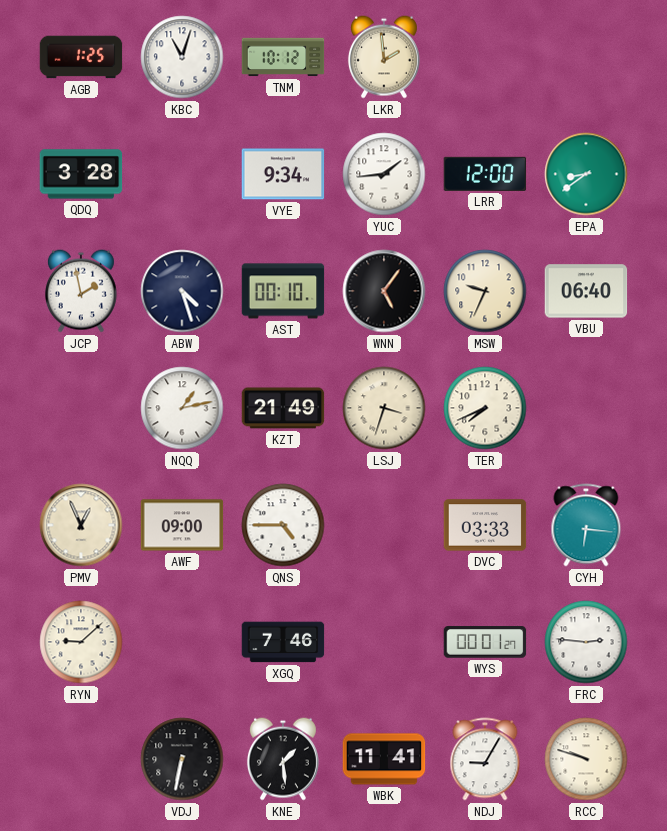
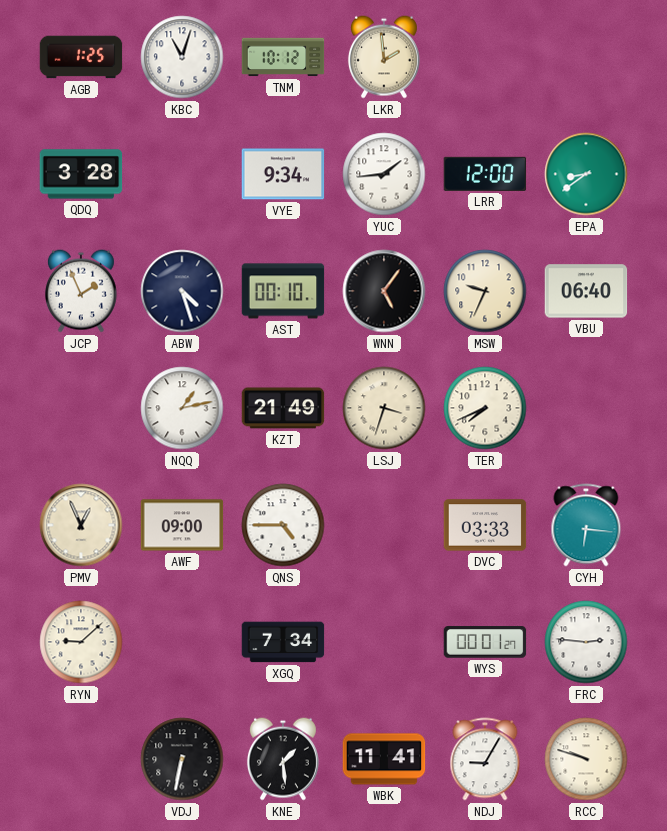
JCP: 1:58 -> 1:56
XGQ: 7:46 -> 7:34
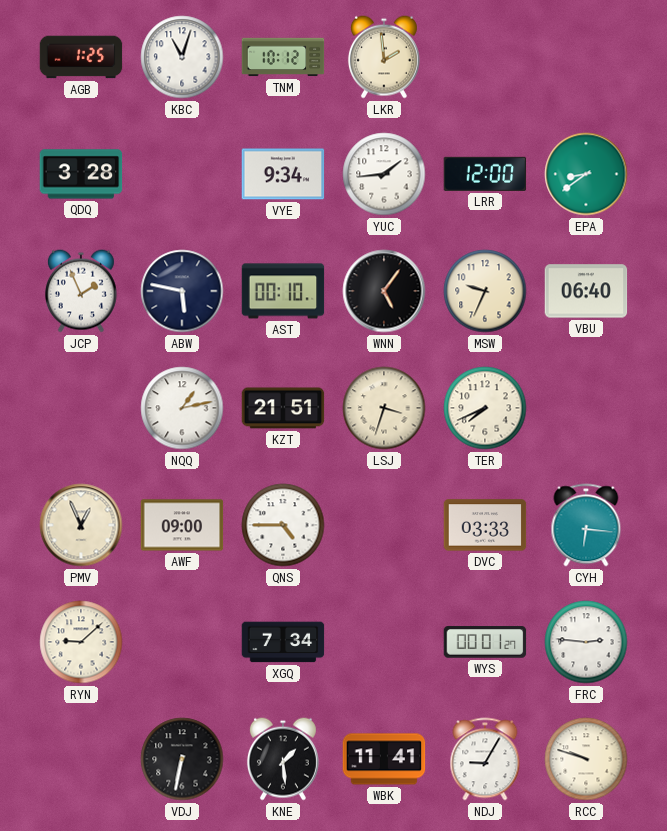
ABW: 4:27 -> 5:47
KZT: 21:49 -> 21:51
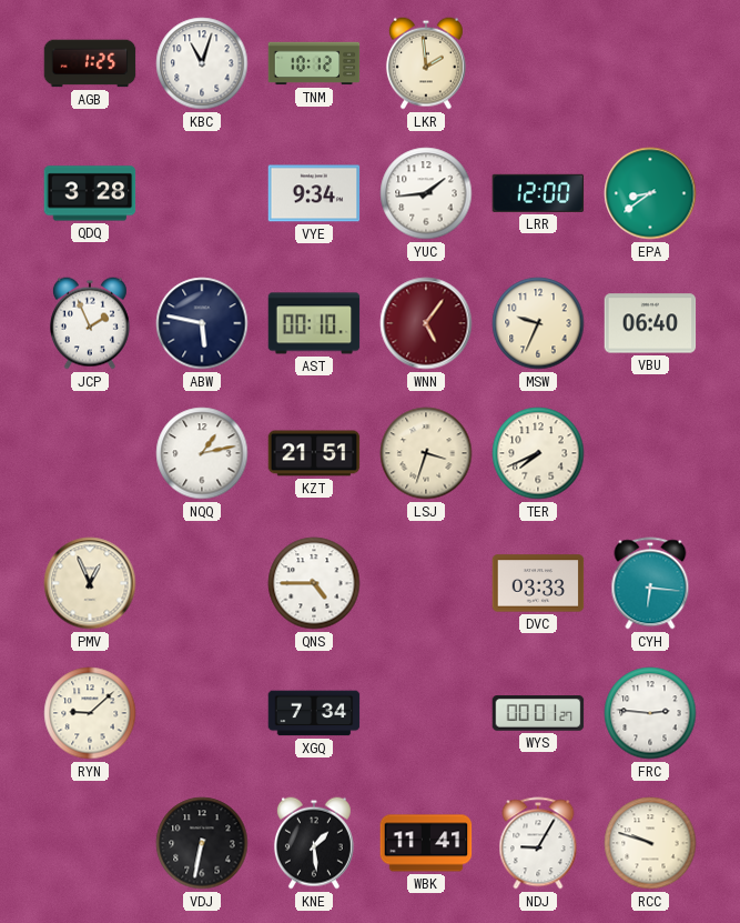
WNN dial: black -> burgundy
AWF: 09:00 -> none
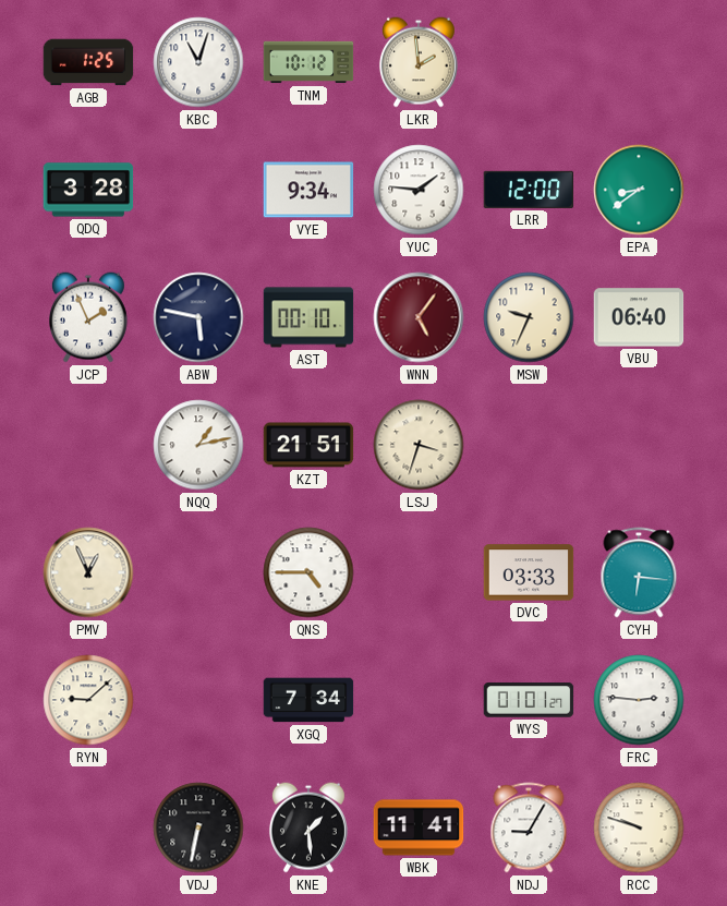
YUC: 1:44 -> 1:46
TER: 7:41 -> none
WYS: 00:01 -> 01:01
